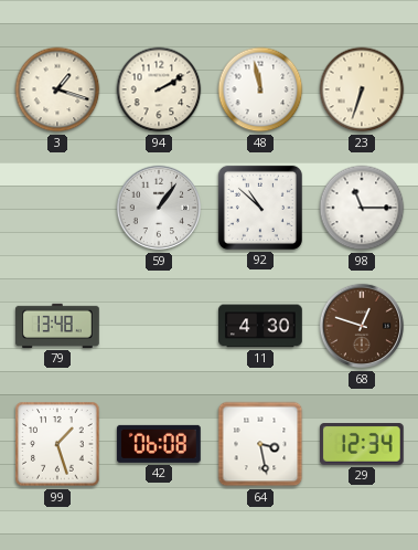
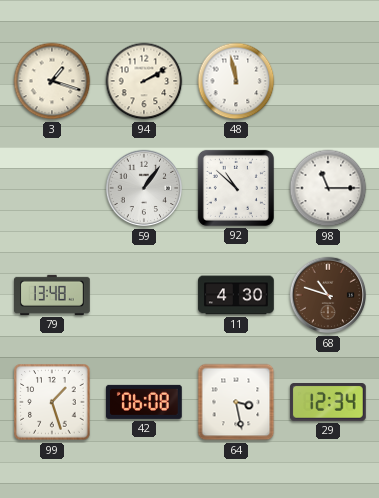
23: 6:33 -> none
68: 12:48 -> 10:48
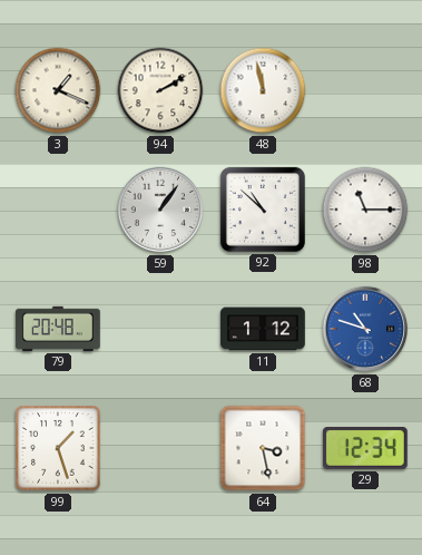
3: 1:18 -> 1:19
79: 13:48 -> 20:48
11: 4:30 -> 1:12
68 dial: brown -> blue
42: 06:08 -> none
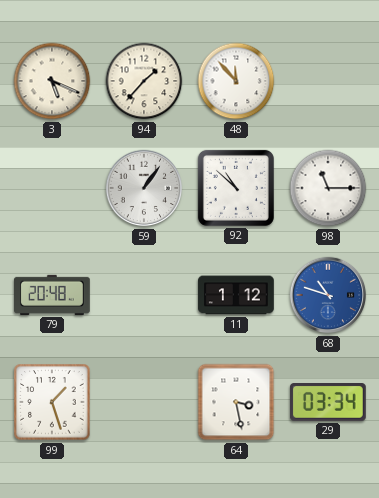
3: 1:19 -> 5:19
94: 2:10 -> 1:37
48: 11:58 -> 11:53
29: 12:34 -> 03:34
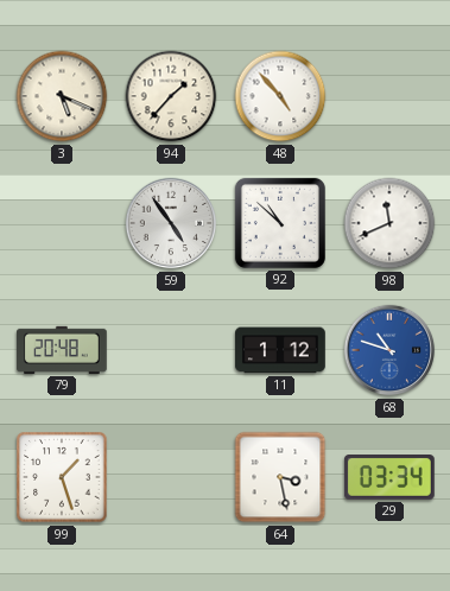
48: 11:53 -> 4:53
59: 1:06 -> 4:54
98: 11:15 -> 11:41
